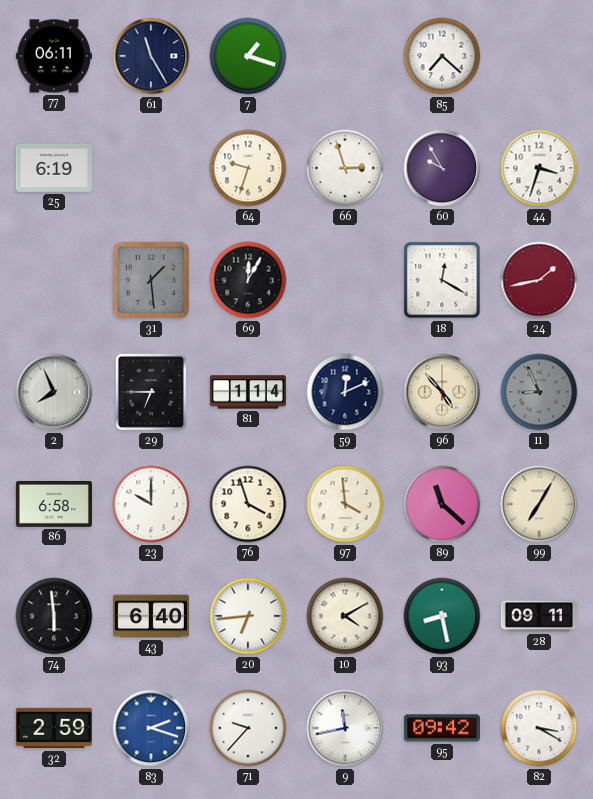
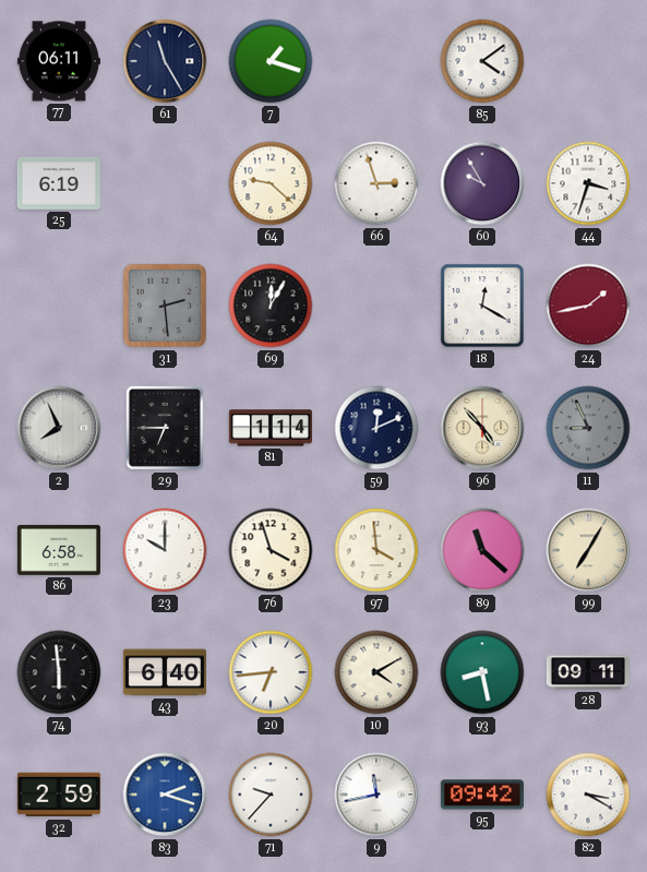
85: 7:22 -> 4:09
64: 9:33 -> 9:22
31: 1:29 -> 2:29
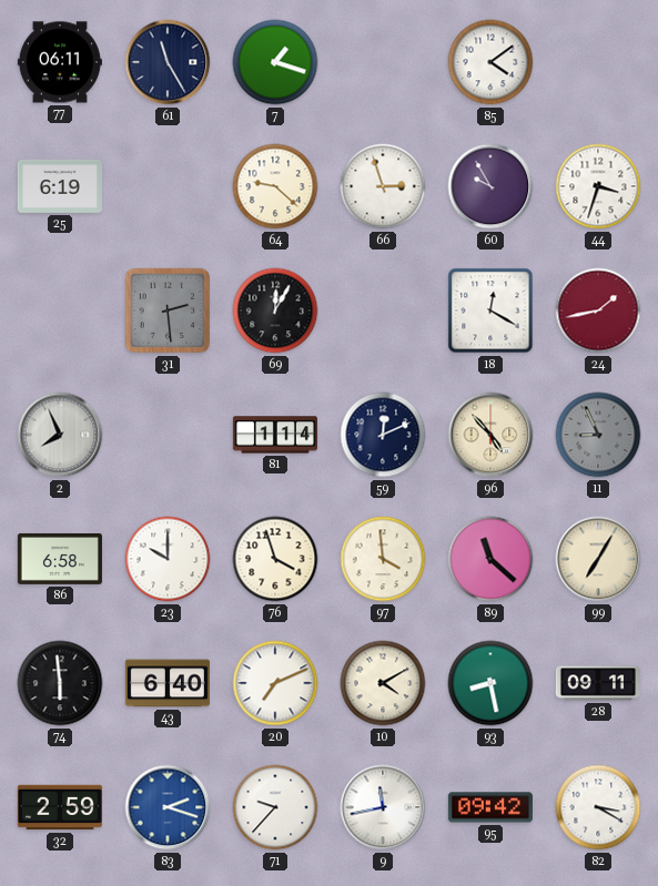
29: 6:45 -> none
20: 6:44 -> 7:11
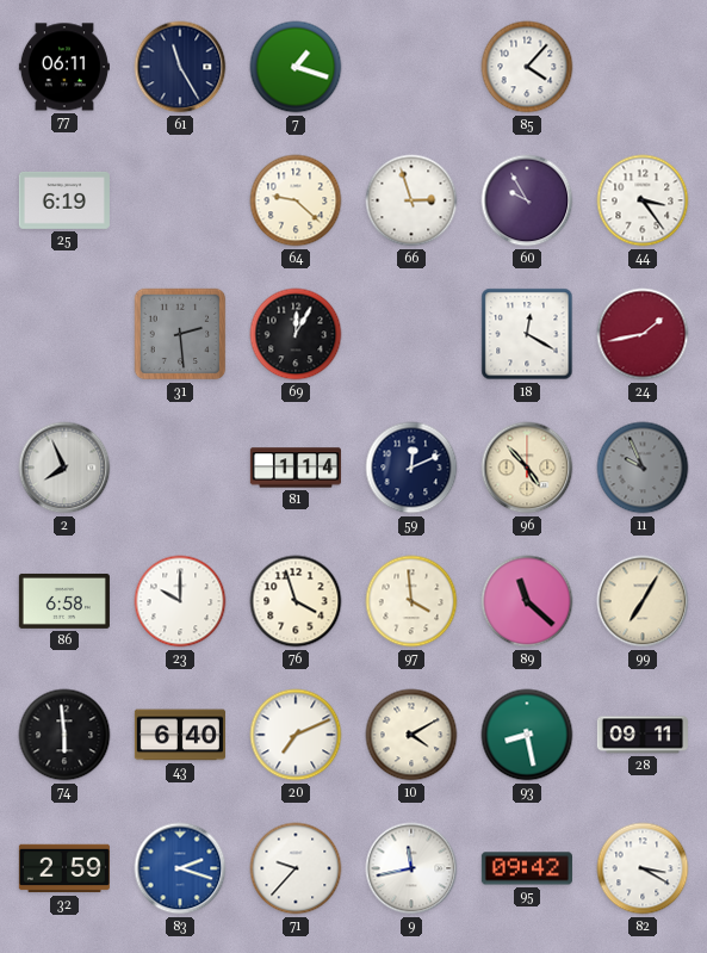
85: 4:09 -> 4:07
44: 3:33 -> 3:24
11: 8:56 -> 9:56
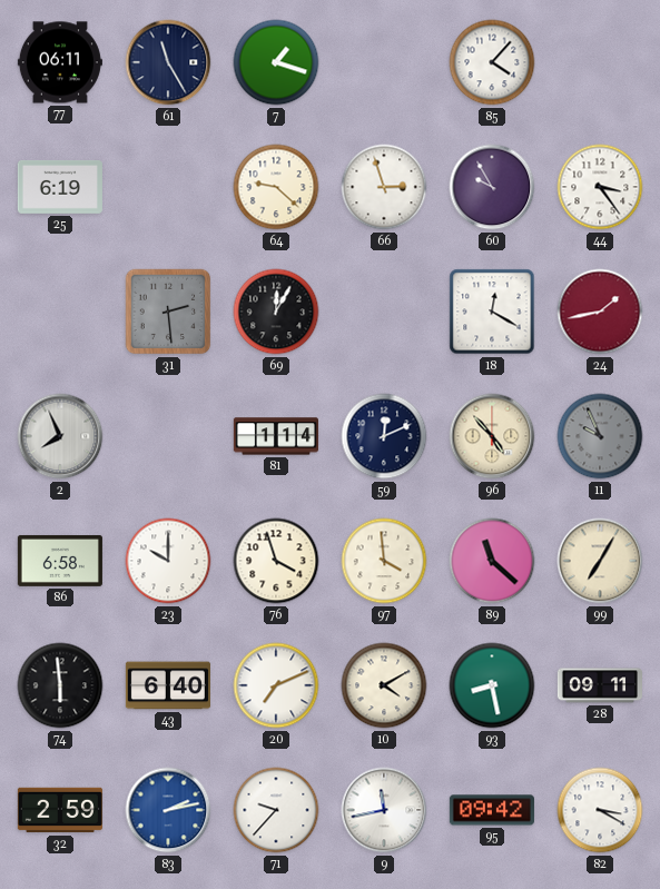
83: 2:18 -> 2:13
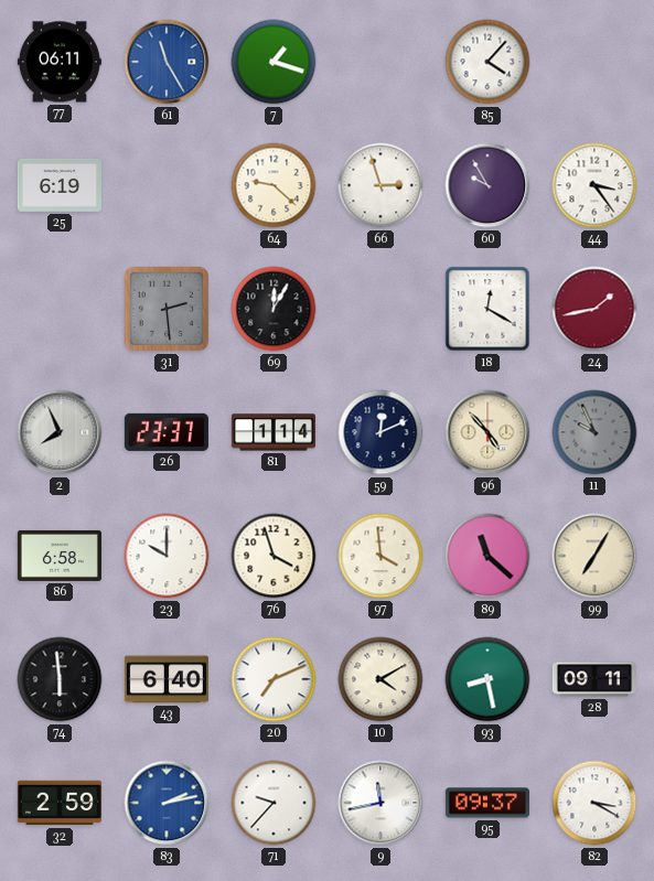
61 dial: navy -> blue
26: none -> 23:37
95: 09:42 -> 09:37
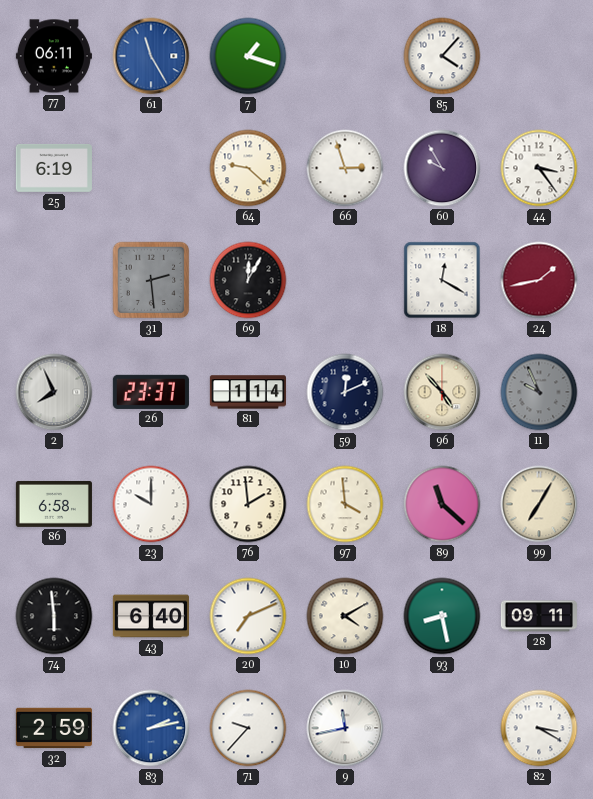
76: 3:57 -> 1:59
95: 09:37 -> none
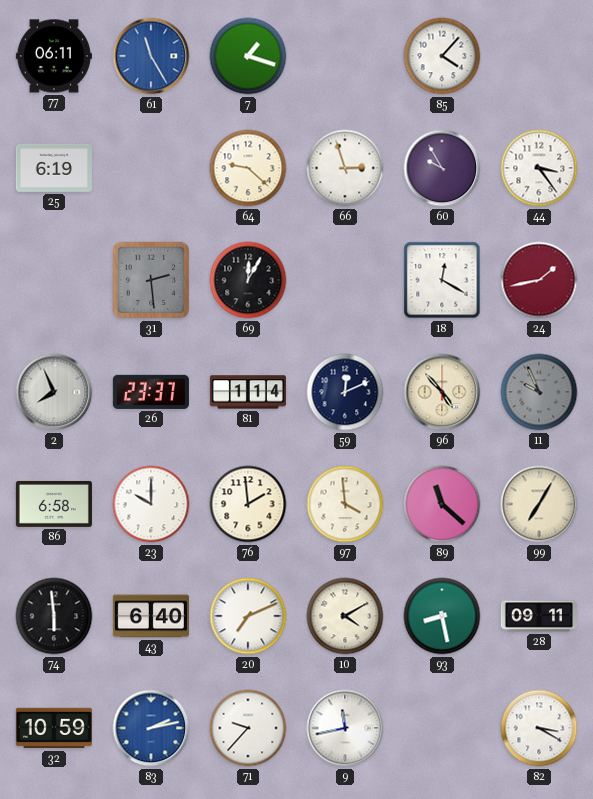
32: 2:59 -> 10:59
